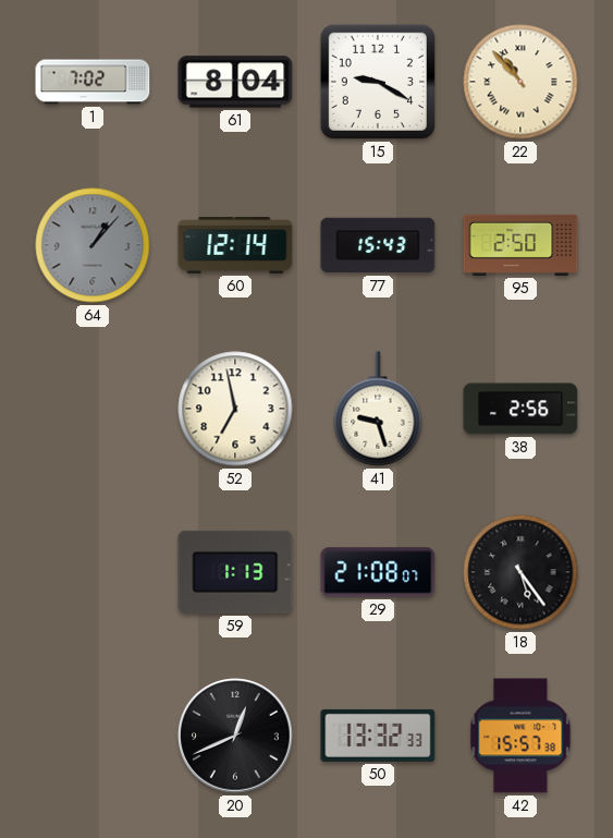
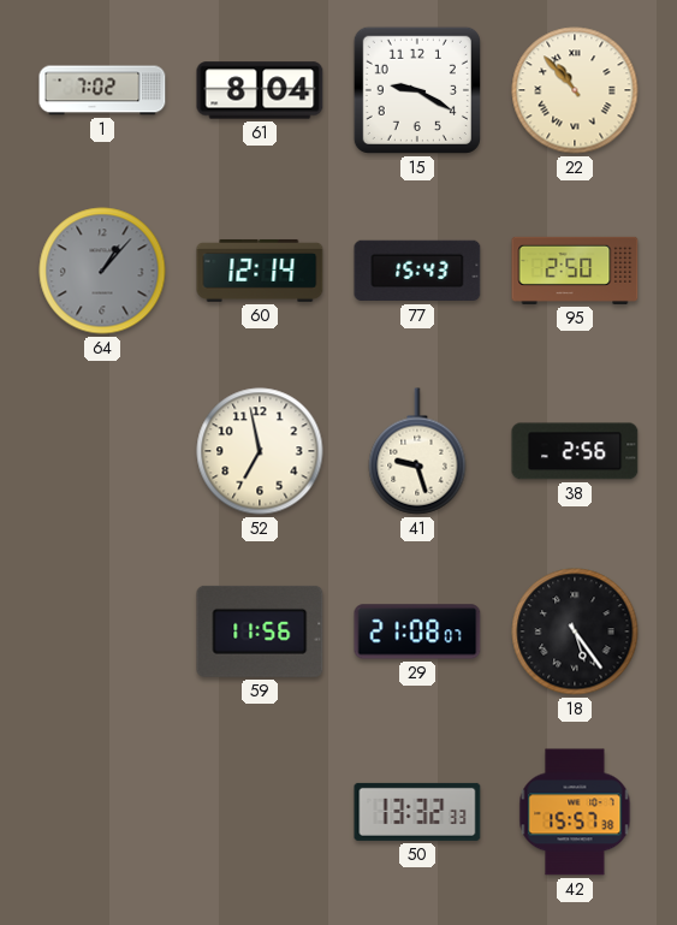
59: 1:13 -> 11:56
20: 12:41 -> none
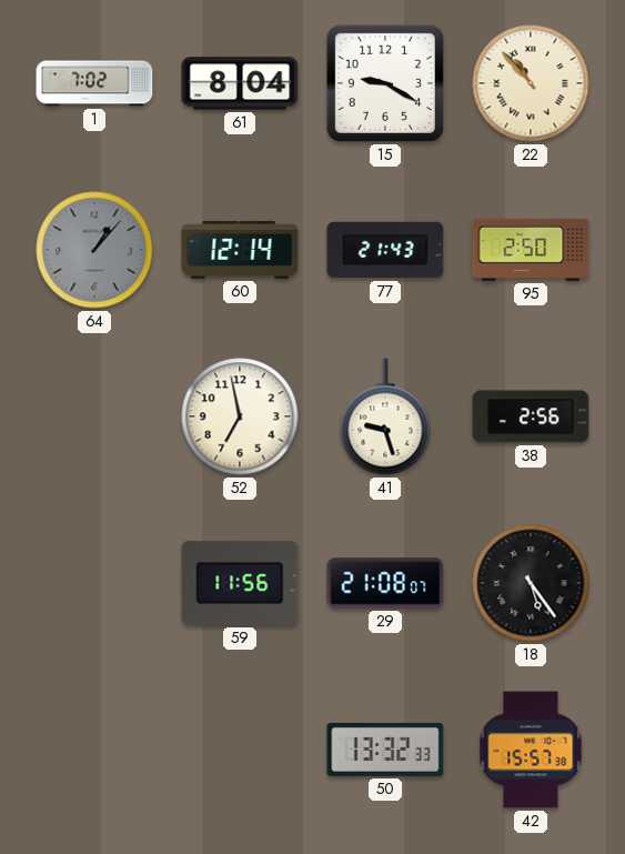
77: 15:43 -> 21:43
